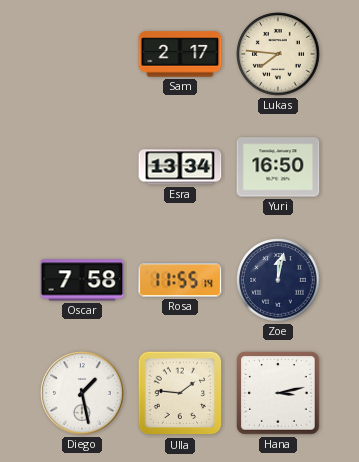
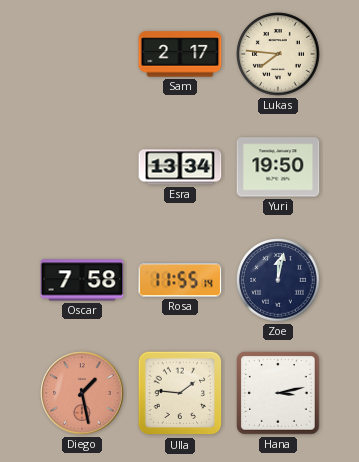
Yuri: 16:50 -> 19:50
Diego dial: white -> salmon
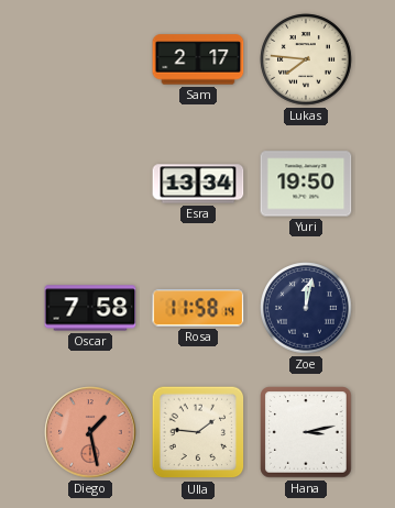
Rosa: 11:55 -> 11:58
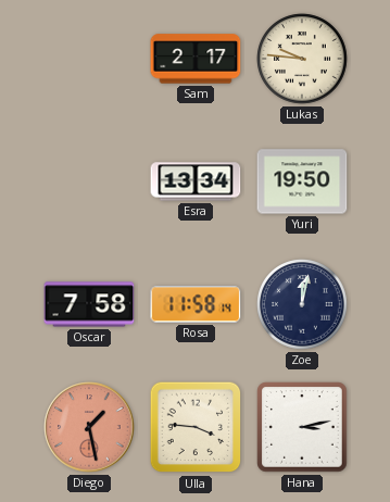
Lukas: 7:46 -> 9:46
Ulla: 1:46 -> 3:46
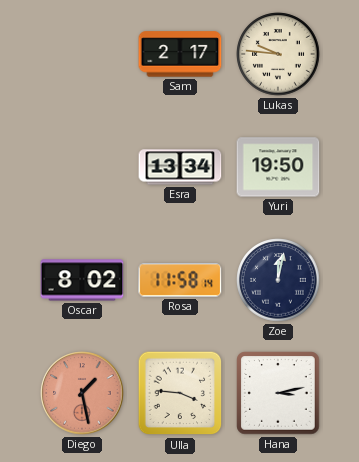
Oscar: 7:58 -> 8:02
